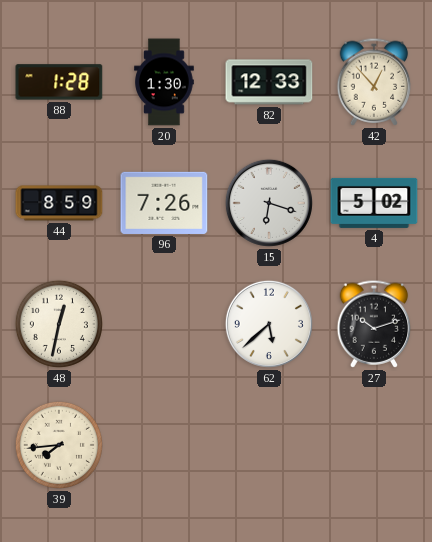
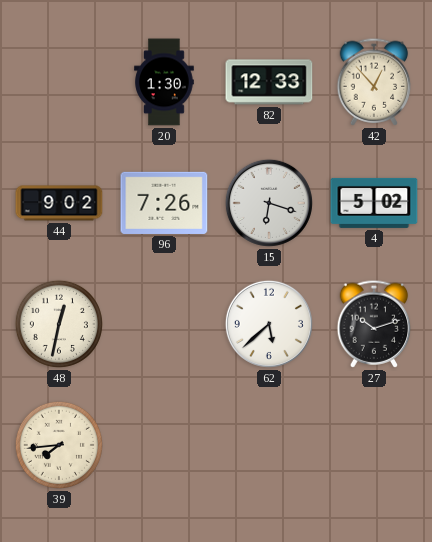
88: 1:28 -> none
44: 8:59 -> 9:02
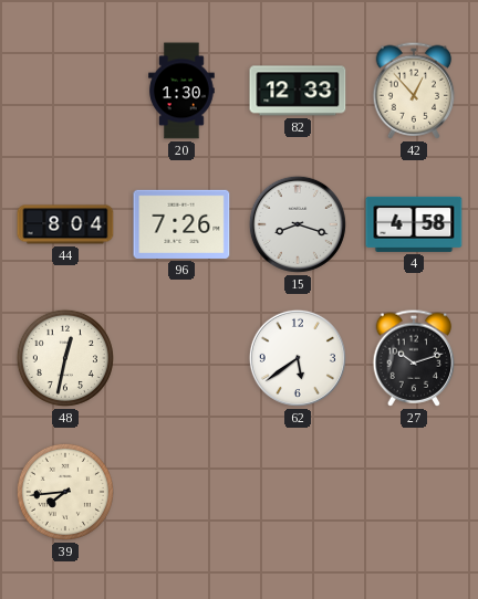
44: 9:02 -> 8:04
15: 6:18 -> 8:18
4: 5:02 -> 4:58
62: 5:38 -> 5:39
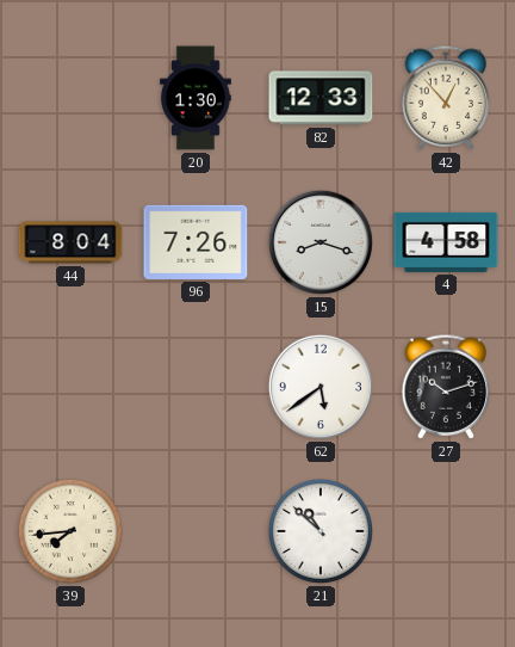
48: 12:32 -> none
21: none -> 10:52
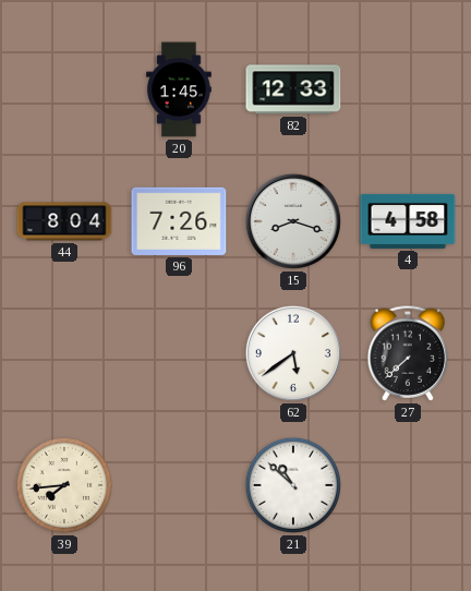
20: 1:30 -> 1:45
42: 12:53 -> none
27: 10:12 -> 7:38
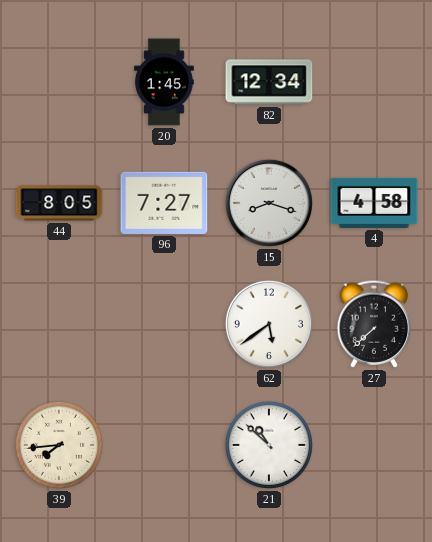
82: 12:33 -> 12:34
44: 8:04 -> 8:05
96: 7:26 -> 7:27
